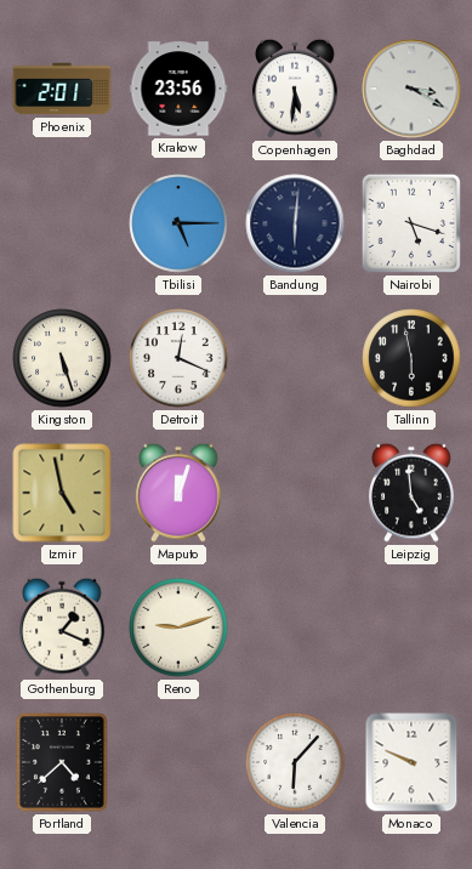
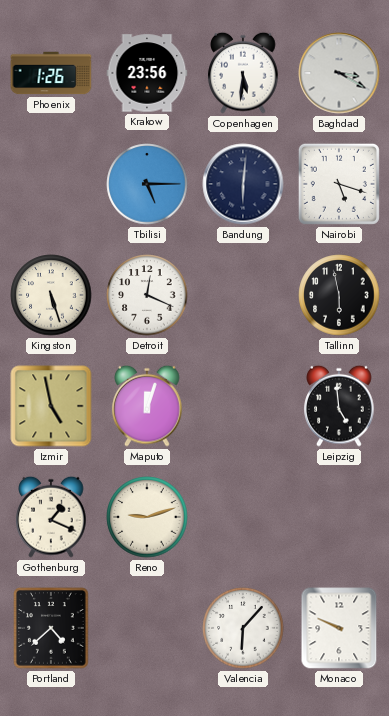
Phoenix: 2:01 -> 1:26
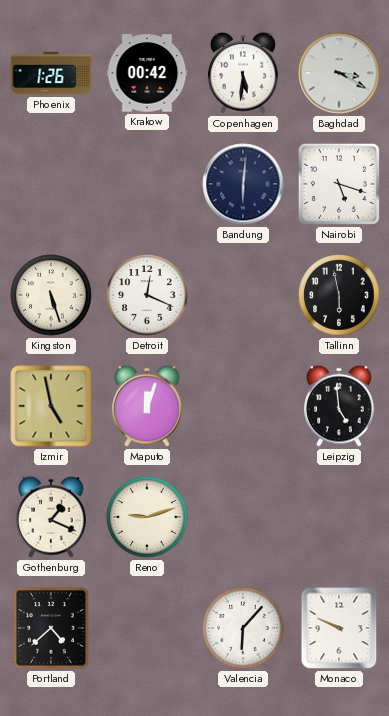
Krakow: 23:56 -> 00:42
Tbilisi: 5:15 -> none
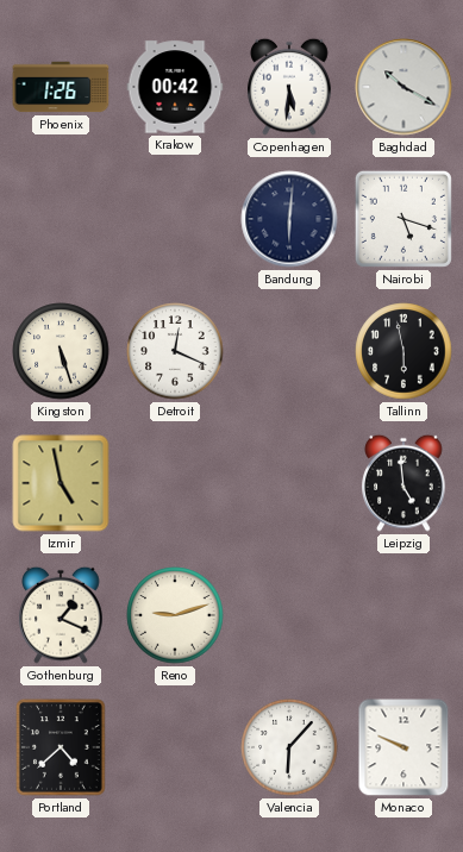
Baghdad: 3:20 -> 10:20
Maputo: 12:03 -> none
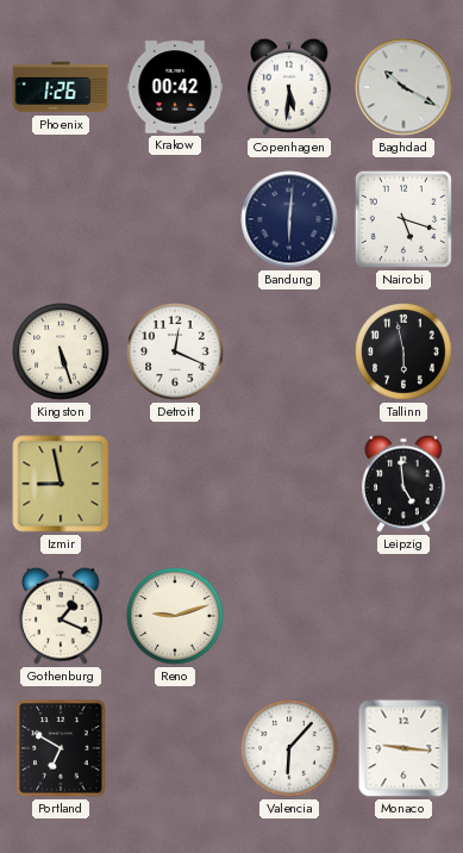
Izmir: 4:58 -> 8:58
Portland: 4:38 -> 6:50
Monaco: 9:49 -> 9:16
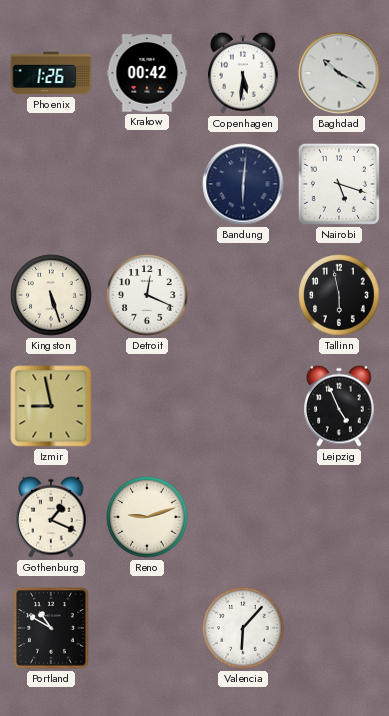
Leipzig: 4:59 -> 4:56
Portland: 6:50 -> 10:50
Monaco: 9:16 -> none
